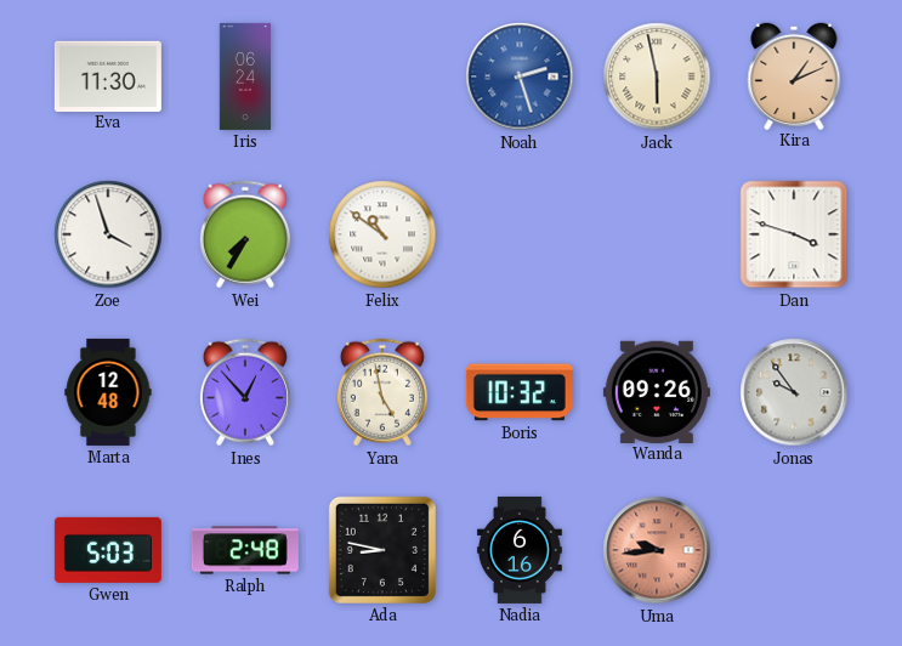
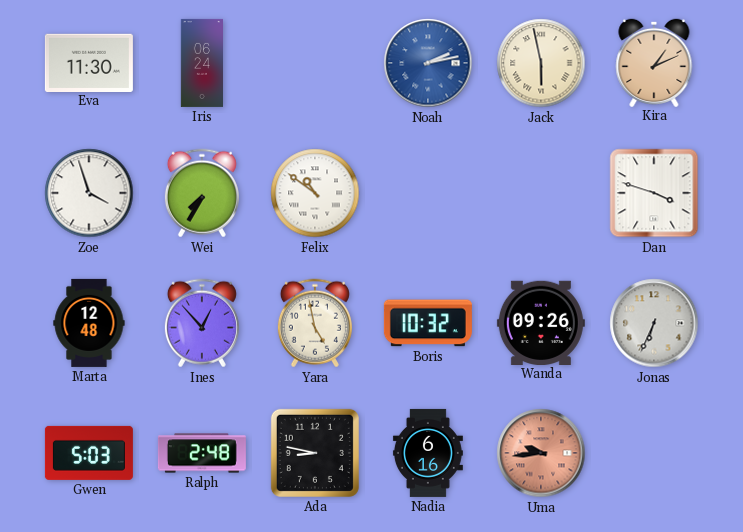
Noah: 2:27 -> 2:13
Jonas: 9:54 -> 6:34
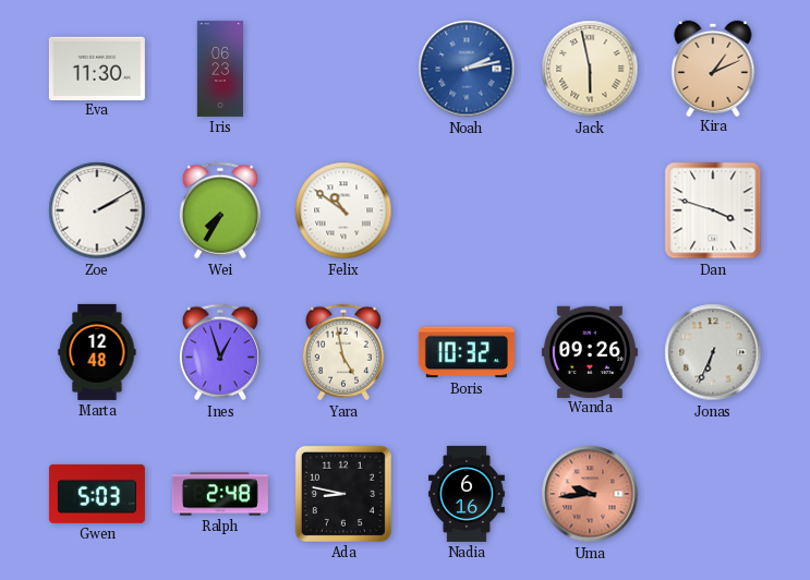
Iris: 06:24 -> 06:23
Zoe: 3:57 -> 2:10
Ines: 12:53 -> 12:57
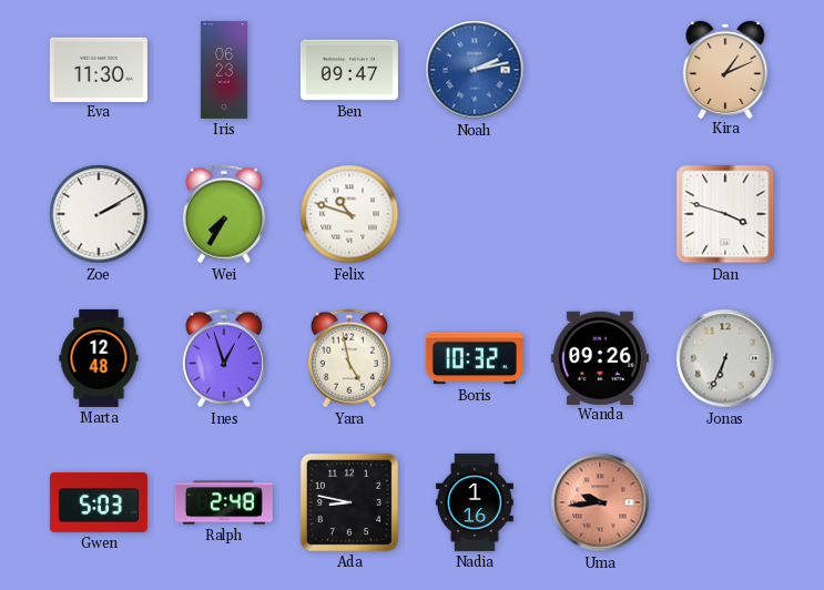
Ben: none -> 09:47
Jack: 5:58 -> none
Felix: 10:51 -> 10:48
Nadia: 6:16 -> 1:16
